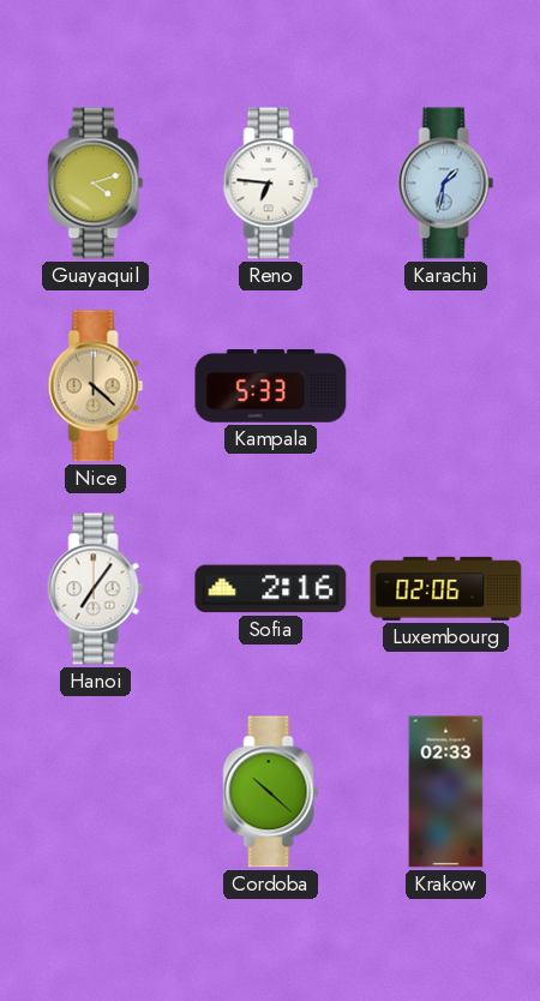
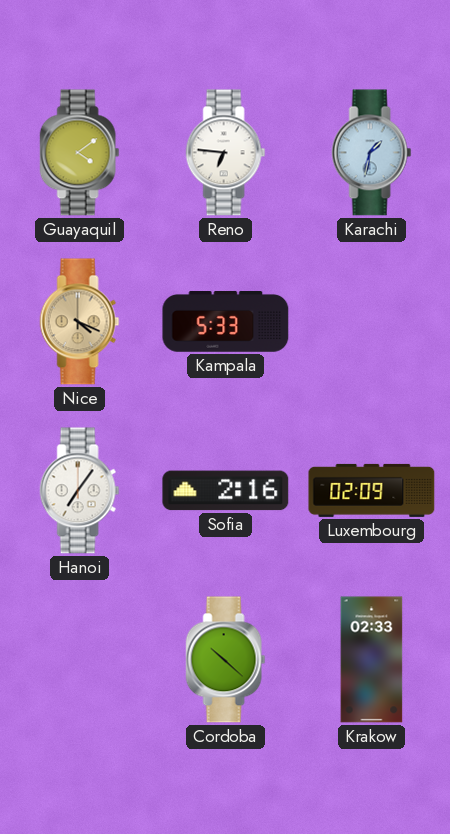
Guayaquil: 4:12 -> 4:09
Nice: 4:22 -> 4:19
Luxembourg: 02:06 -> 02:09
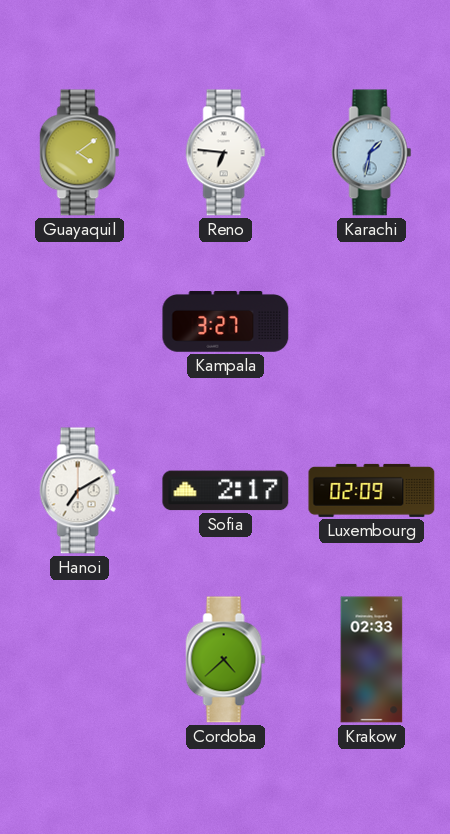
Nice: 4:19 -> none
Kampala: 5:33 -> 3:27
Hanoi: 7:06 -> 7:10
Sofia: 2:16 -> 2:17
Cordoba: 10:22 -> 4:38
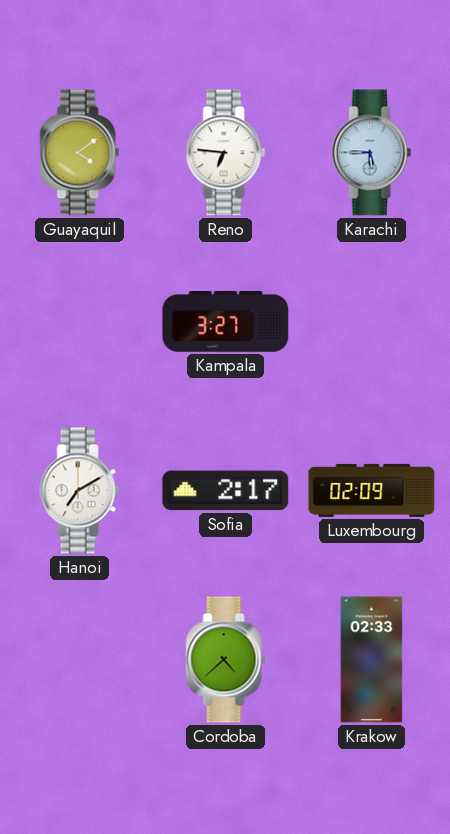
Karachi: 1:32 -> 5:45
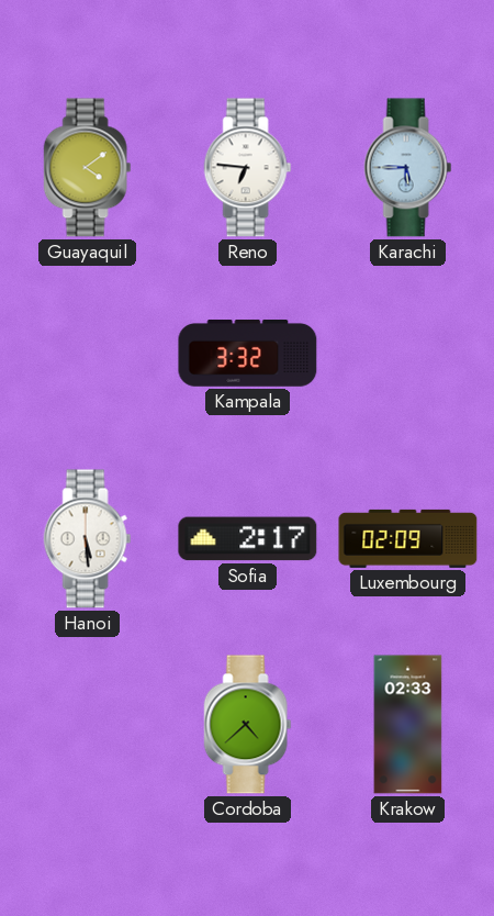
Kampala: 3:27 -> 3:32
Hanoi: 7:10 -> 5:29
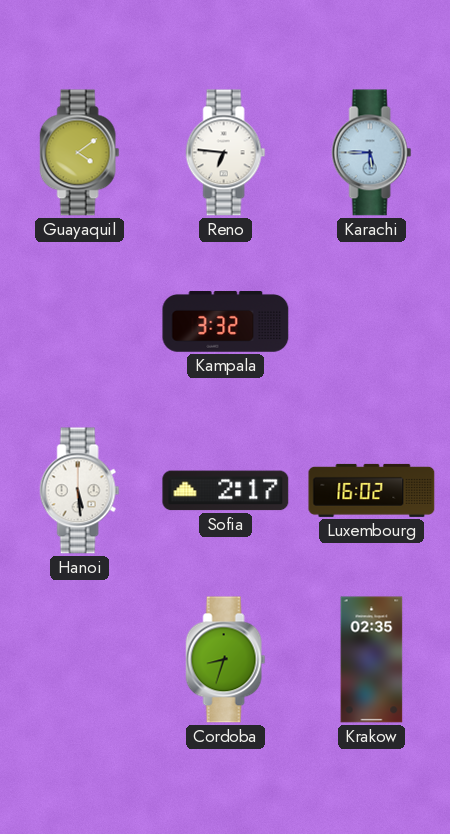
Luxembourg: 02:09 -> 16:02
Cordoba: 4:38 -> 8:33
Krakow: 02:33 -> 02:35
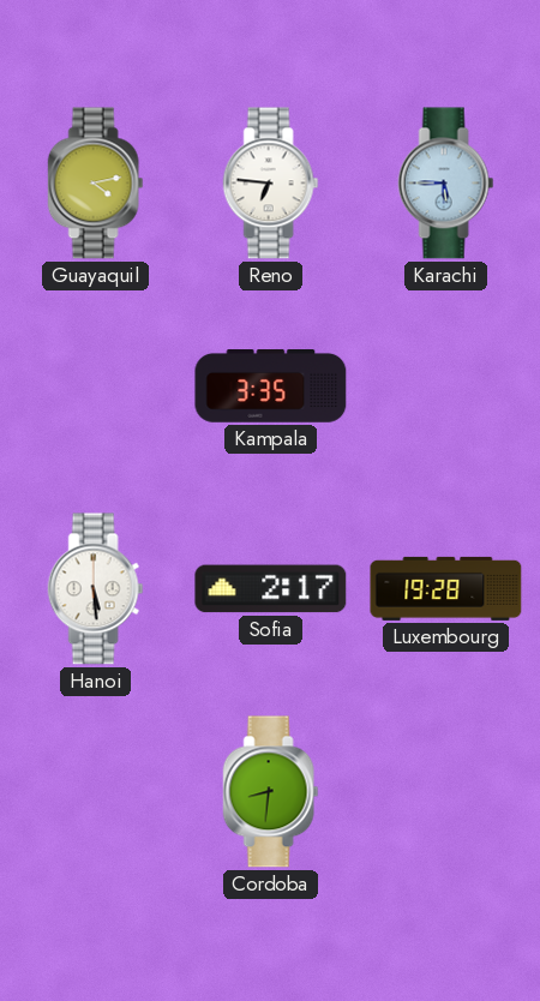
Guayaquil: 4:09 -> 4:13
Kampala: 3:32 -> 3:35
Luxembourg: 16:02 -> 19:28
Cordoba: 8:33 -> 8:31
Krakow: 02:35 -> none
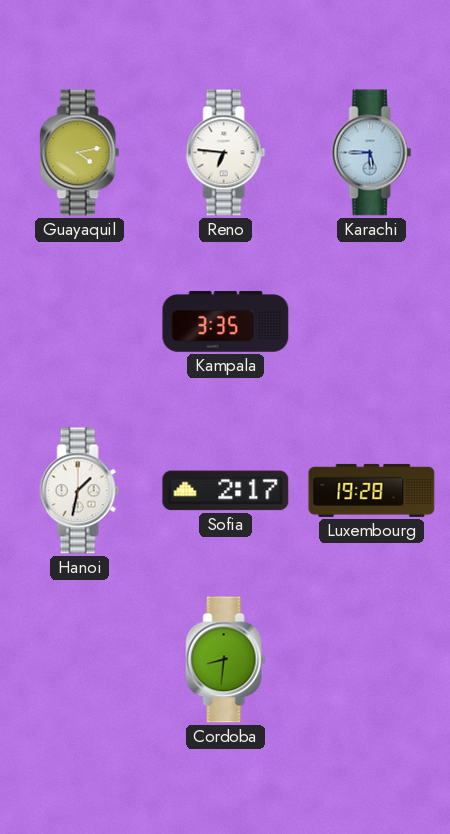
Hanoi: 5:29 -> 1:32
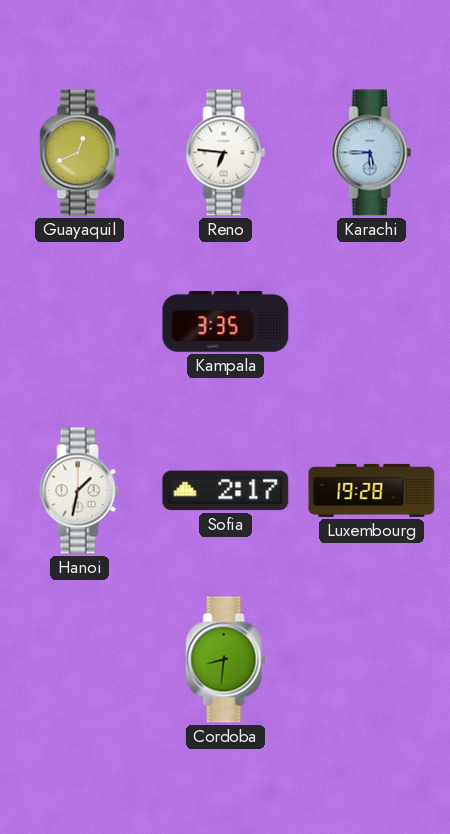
Guayaquil: 4:13 -> 12:41
